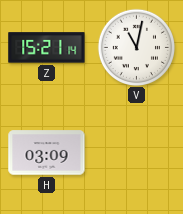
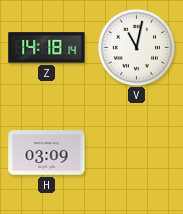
Z: 15:21 -> 14:18
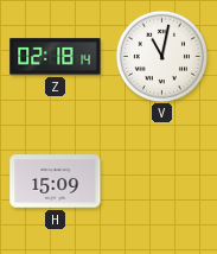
Z: 14:18 -> 02:18
H: 03:09 -> 15:09
